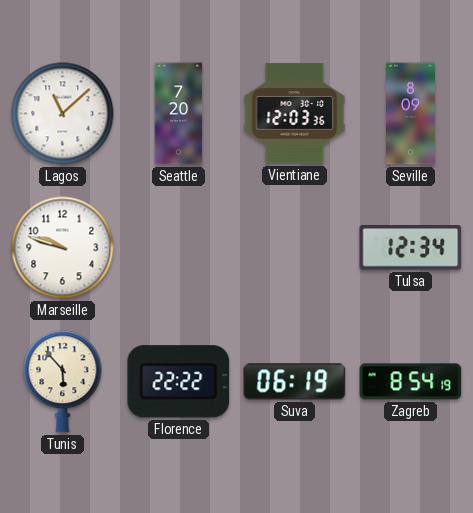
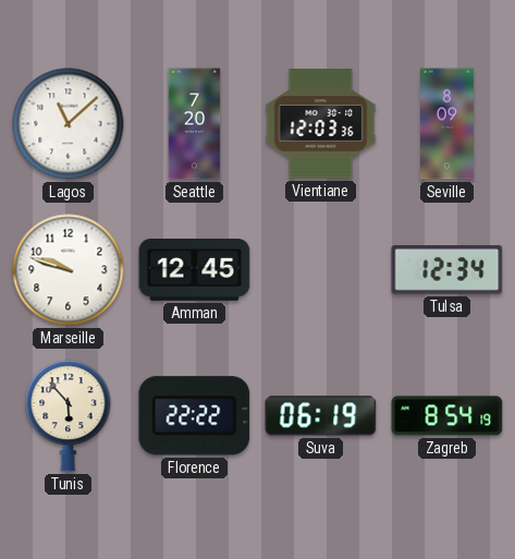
Amman: none -> 12:45
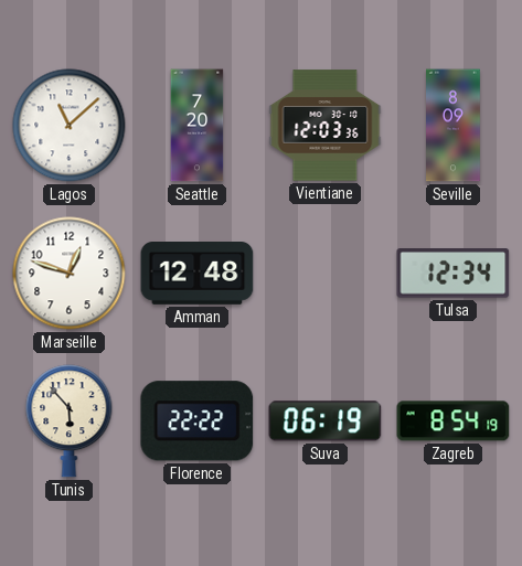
Marseille: 9:48 -> 12:48
Amman: 12:45 -> 12:48
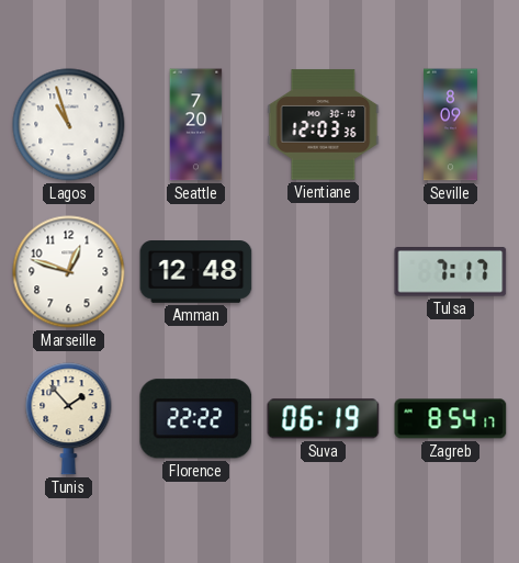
Lagos: 11:08 -> 10:57
Tulsa: 12:34 -> 7:17
Tunis: 5:53 -> 1:53
Zagreb: 8:54:19 -> 8:54:17
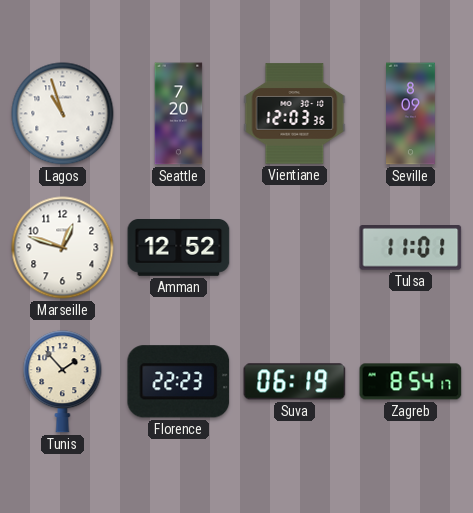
Amman: 12:48 -> 12:52
Tulsa: 7:17 -> 11:01
Florence: 22:22 -> 22:23
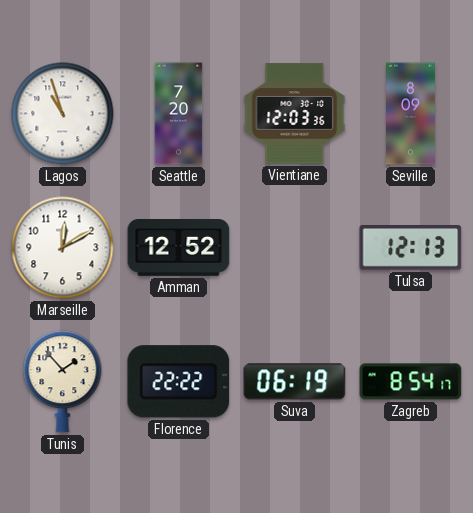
Marseille: 12:48 -> 12:10
Tulsa: 11:01 -> 12:13
Florence: 22:23 -> 22:22
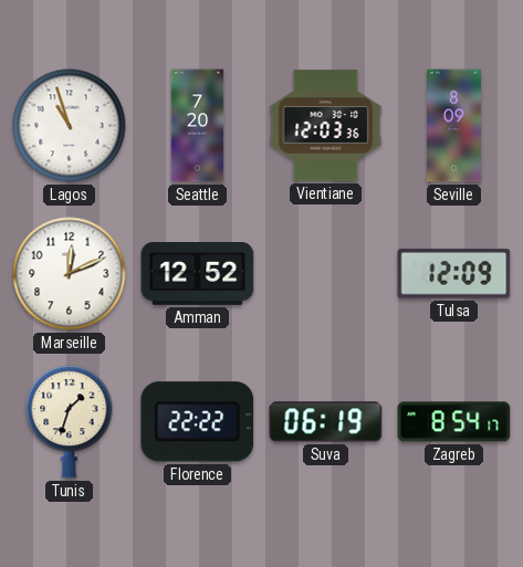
Marseille: 12:10 -> 12:11
Tulsa: 12:13 -> 12:09
Tunis: 1:53 -> 1:33
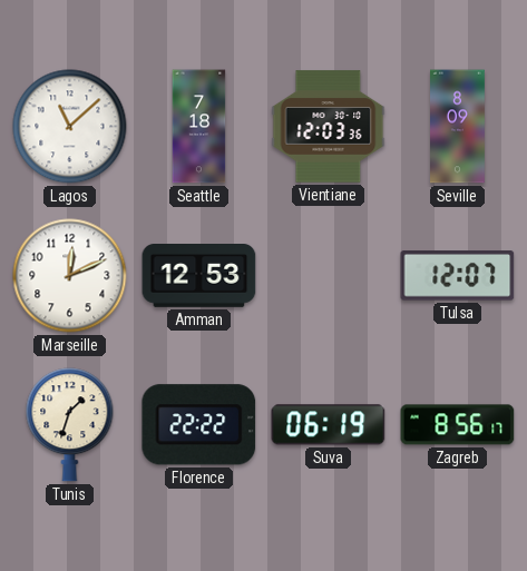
Lagos: 10:57 -> 11:08
Seattle: 7:20 -> 7:18
Amman: 12:52 -> 12:53
Tulsa: 12:09 -> 12:07
Zagreb: 8:54 -> 8:56
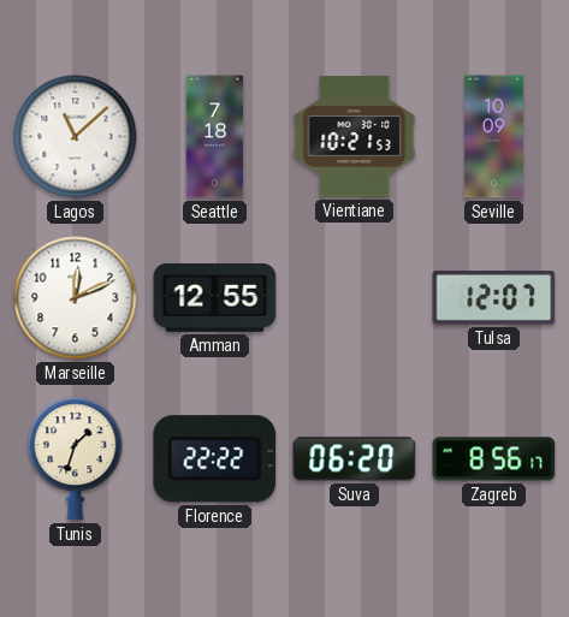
Vientiane: 12:03 -> 10:21
Seville: 8:09 -> 10:09
Amman: 12:53 -> 12:55
Suva: 06:19 -> 06:20
